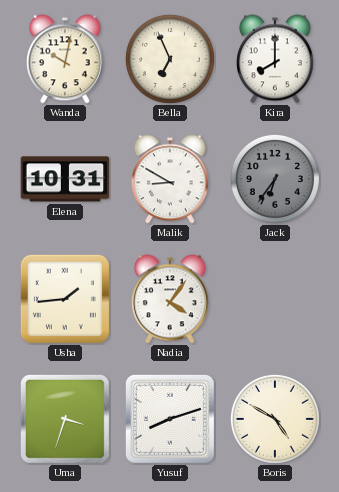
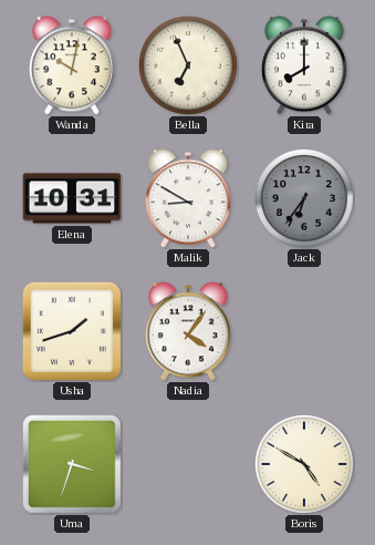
Usha: 1:44 -> 1:42
Yusuf: 8:12 -> none
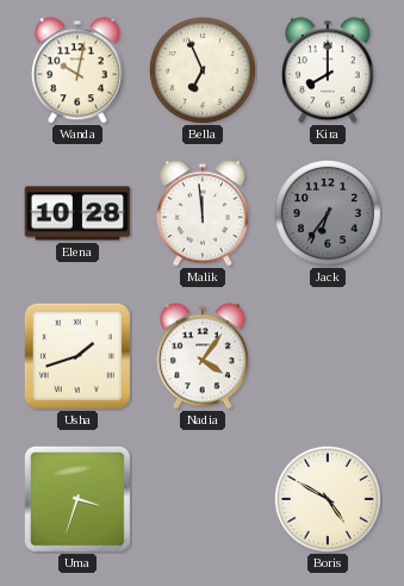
Elena: 10:31 -> 10:28
Malik: 8:50 -> 11:59
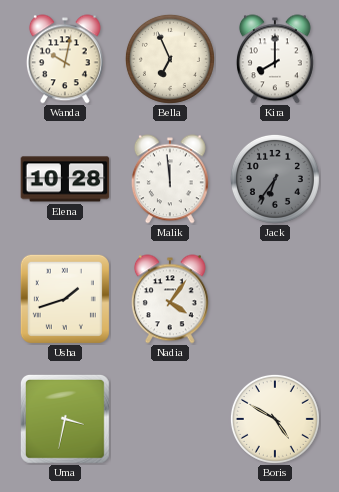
Uma: 3:33 -> 3:32
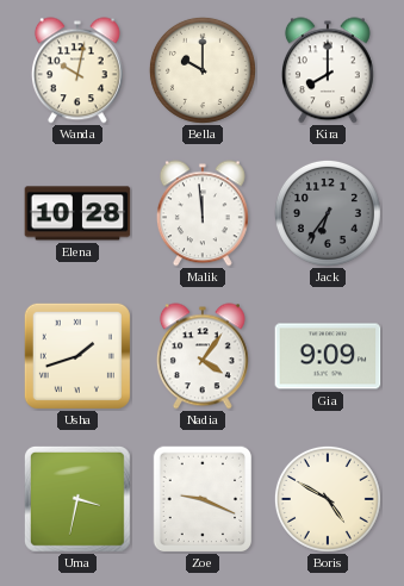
Bella: 6:56 -> 10:00
Gia: none -> 9:09
Zoe: none -> 9:19
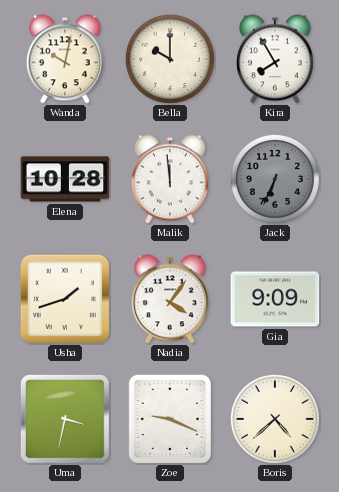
Kira: 8:00 -> 7:55
Jack: 6:36 -> 6:34
Boris: 4:50 -> 4:38
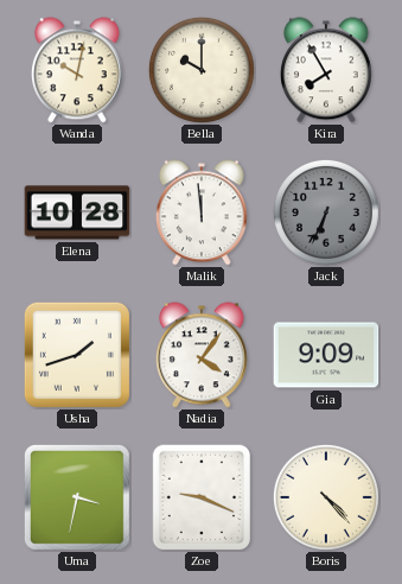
Boris: 4:38 -> 4:23
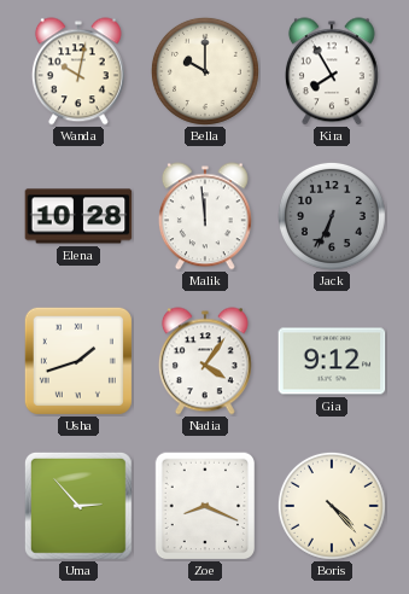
Gia: 9:09 -> 9:12
Uma: 3:32 -> 2:53
Zoe: 9:19 -> 8:19
